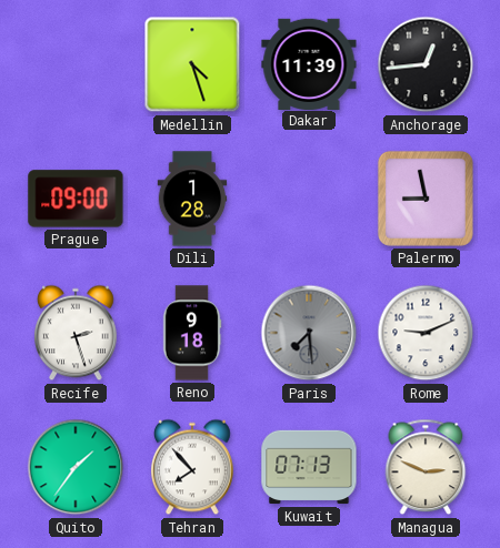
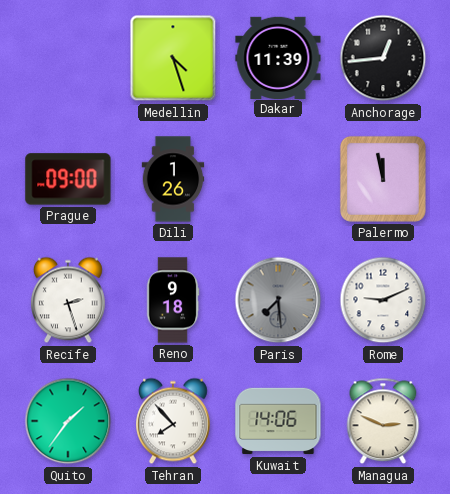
Dili: 1:28 -> 1:26
Palermo: 8:58 -> 11:58
Kuwait: 07:13 -> 14:06
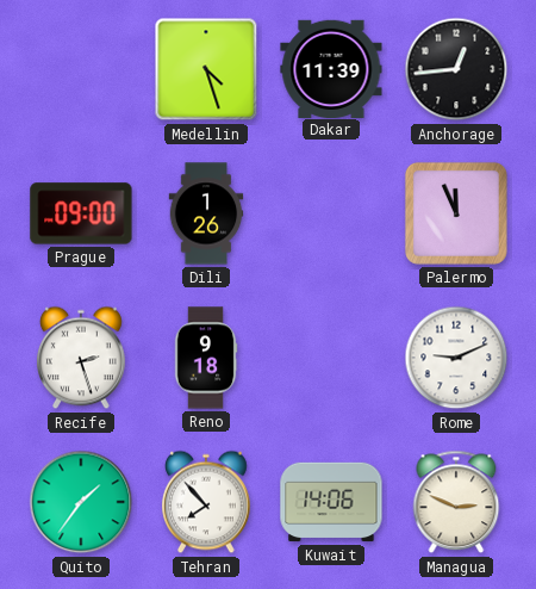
Palermo: 11:58 -> 11:56
Paris: 7:29 -> none
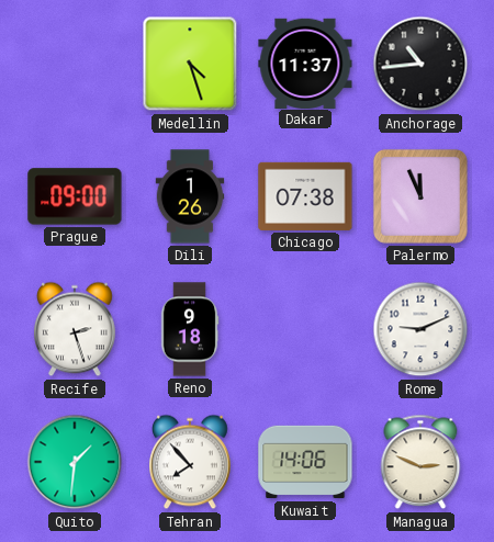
Dakar: 11:39 -> 11:37
Anchorage: 12:44 -> 10:44
Chicago: none -> 07:38
Quito: 1:36 -> 1:31
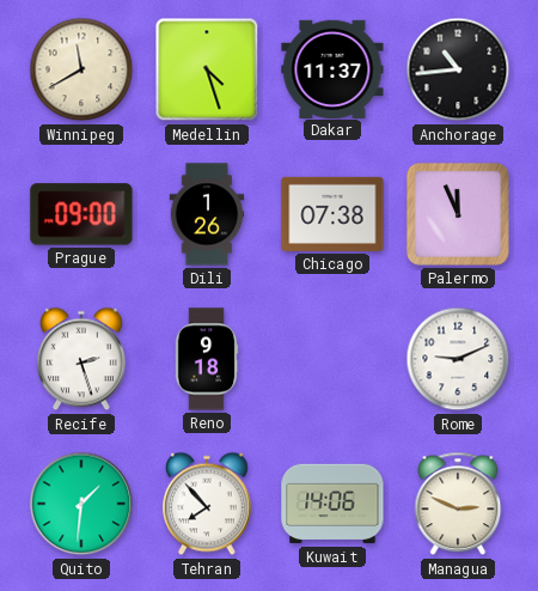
Winnipeg: none -> 11:40
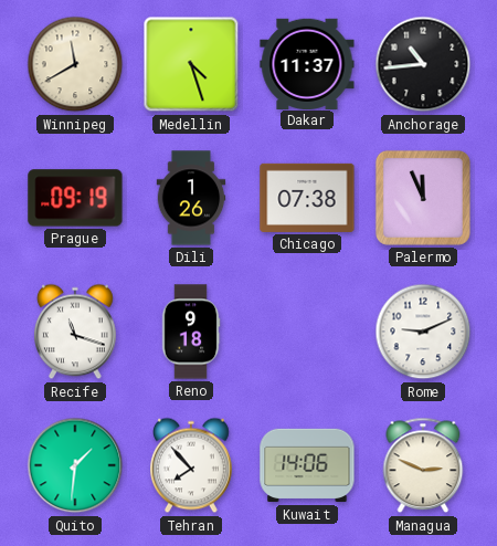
Prague: 09:00 -> 09:19
Recife: 2:27 -> 11:18
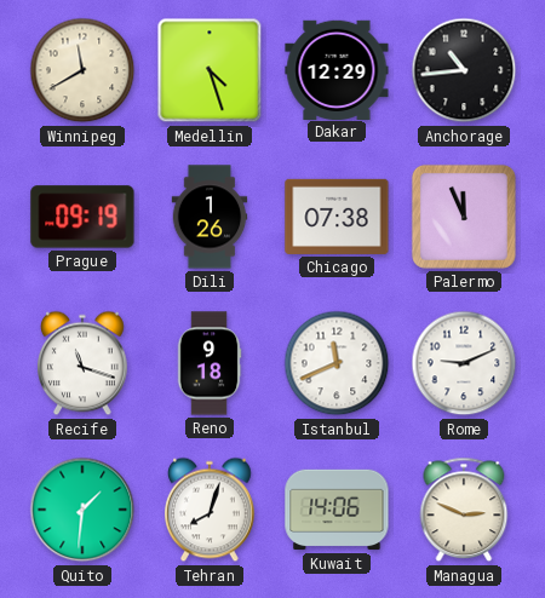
Dakar: 11:37 -> 12:29
Istanbul: none -> 11:41
Tehran: 7:53 -> 8:03
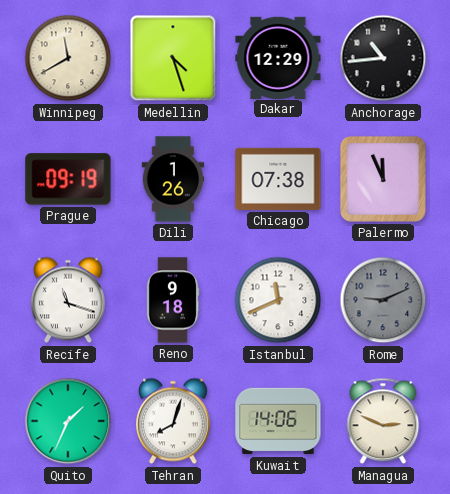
Rome dial: white -> grey
Quito: 1:31 -> 1:34
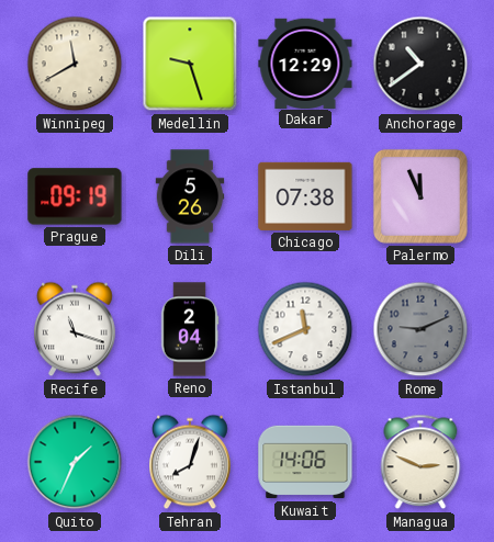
Medellin: 4:27 -> 9:27
Anchorage: 10:44 -> 10:39
Dili: 1:26 -> 5:26
Reno: 9:18 -> 2:04
